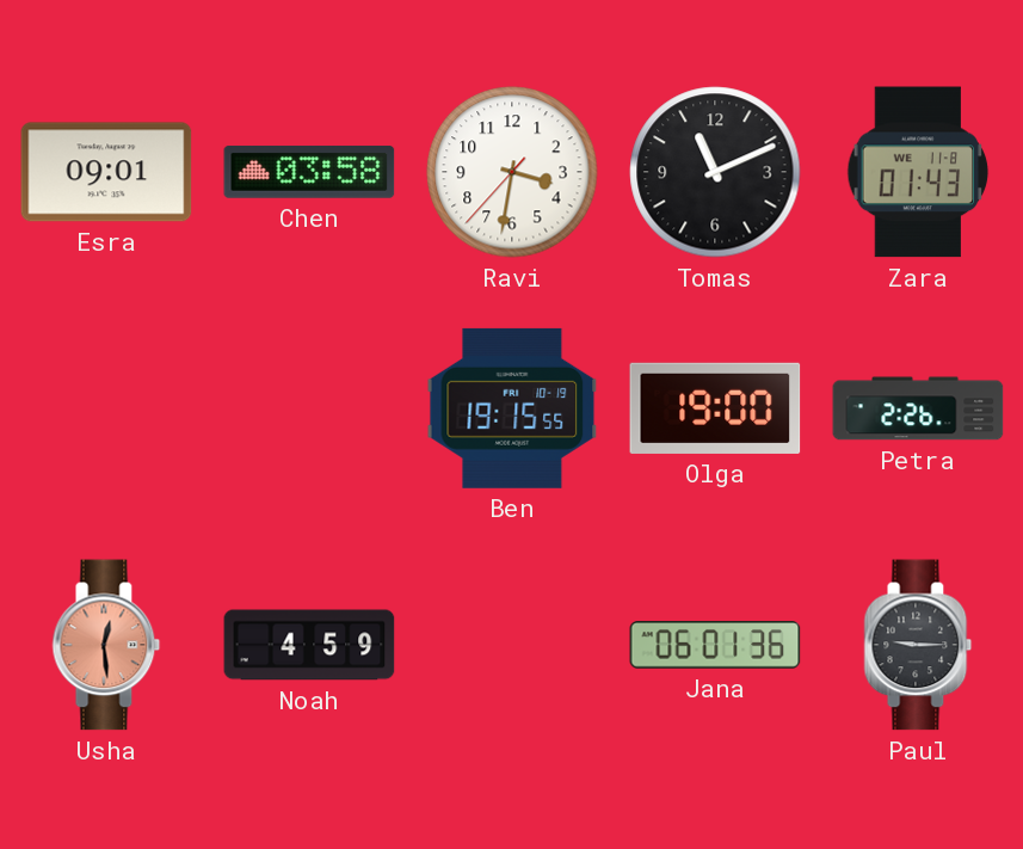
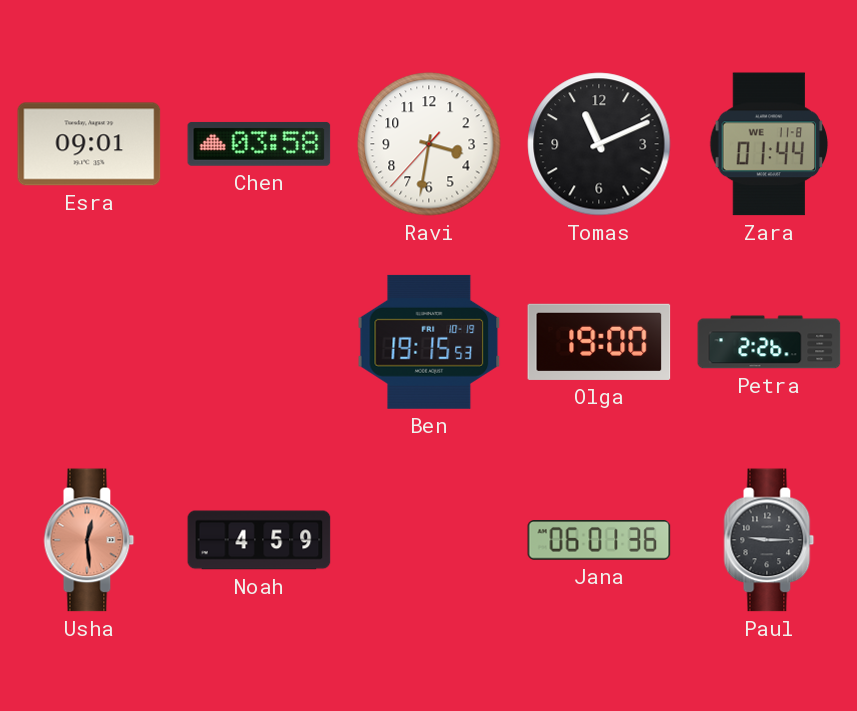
Zara: 01:43 -> 01:44
Ben: 19:15:55 -> 19:15:53
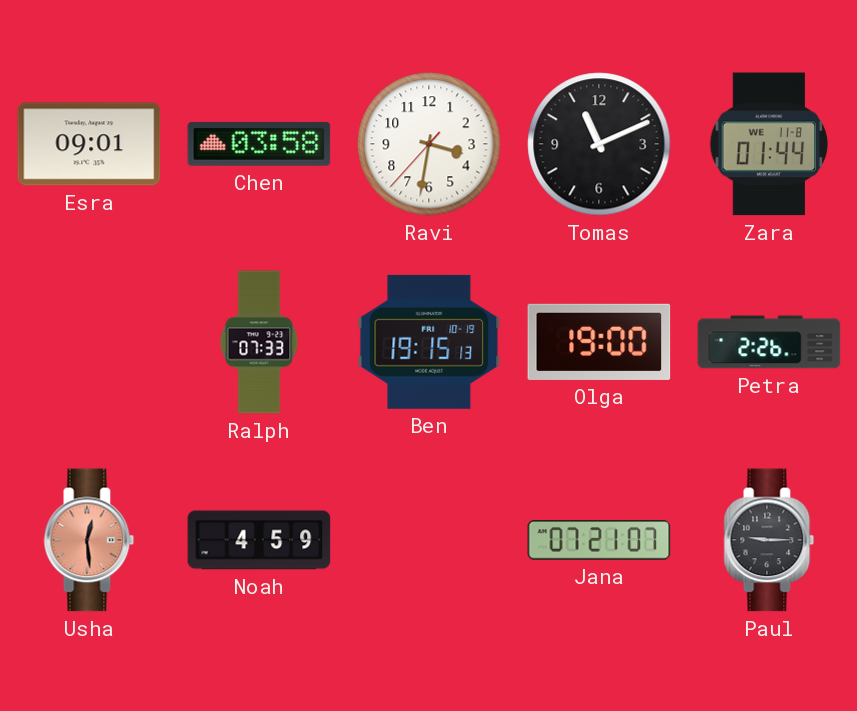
Ralph: none -> 07:33
Ben: 19:15:53 -> 19:15:13
Jana: 06:01 -> 07:21
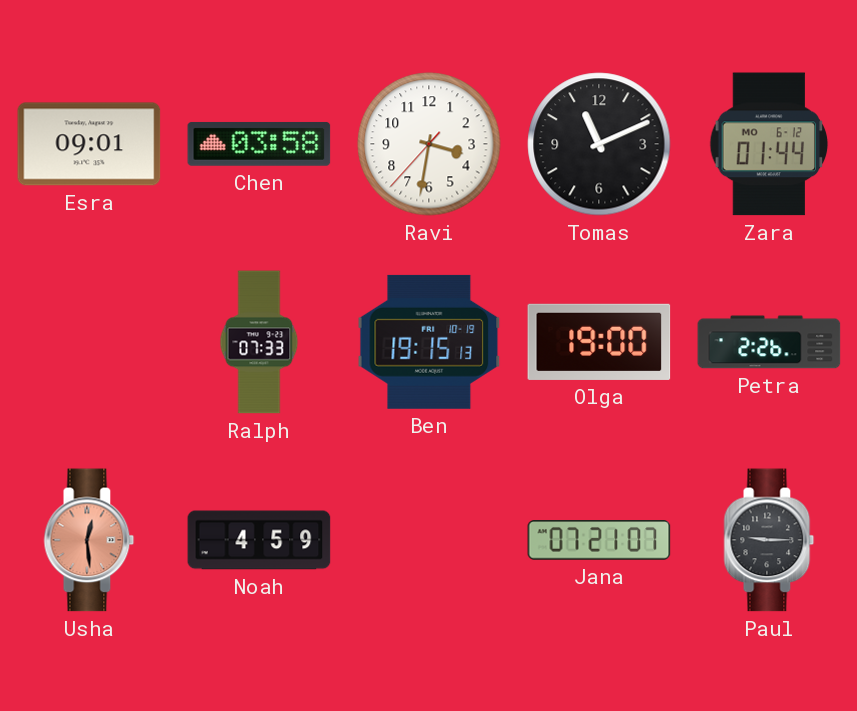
Zara date: WE 11-8 -> MO 6-12
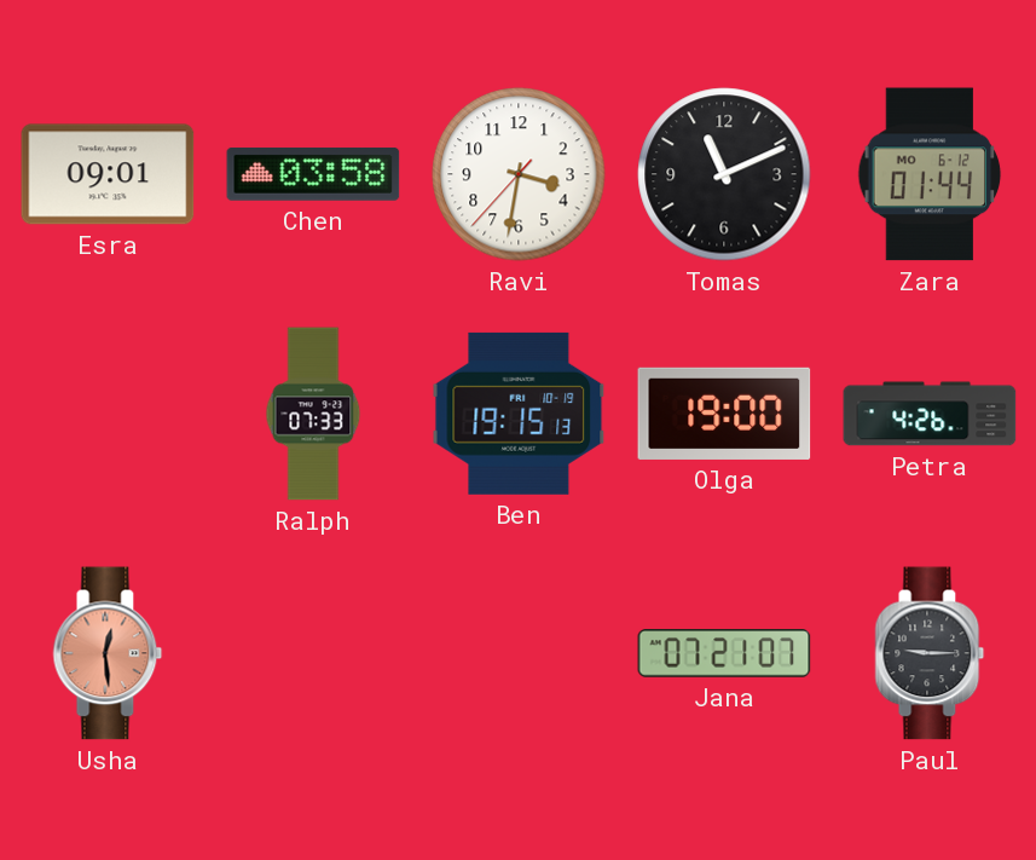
Petra: 2:26 -> 4:26
Noah: 4:59 -> none
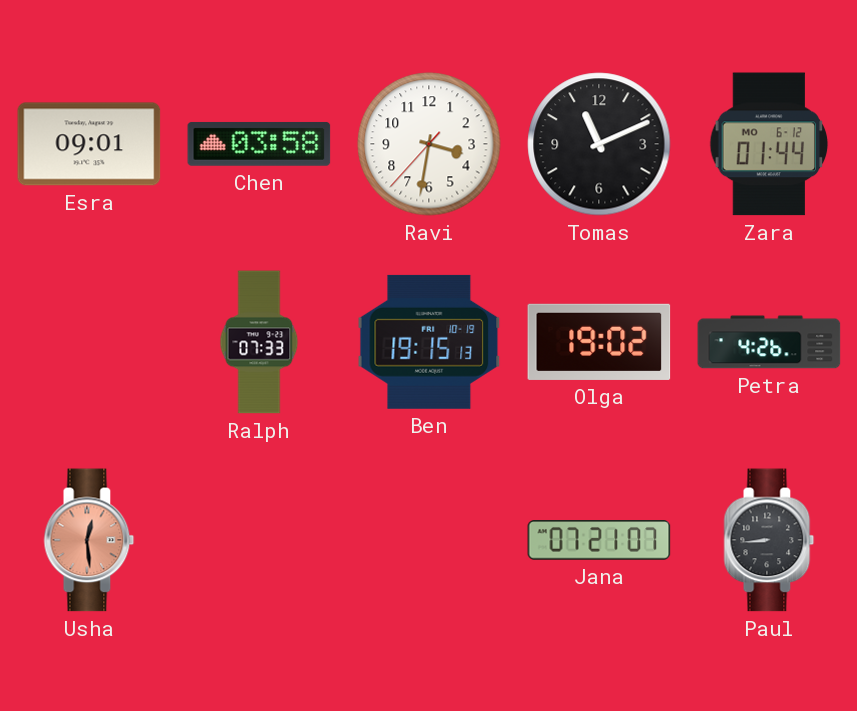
Olga: 19:00 -> 19:02
Paul: 9:15 -> 8:44
